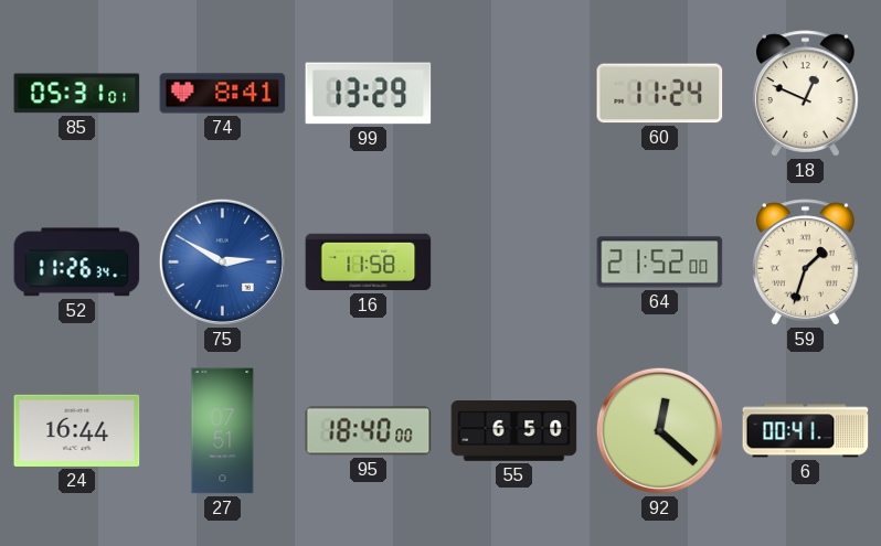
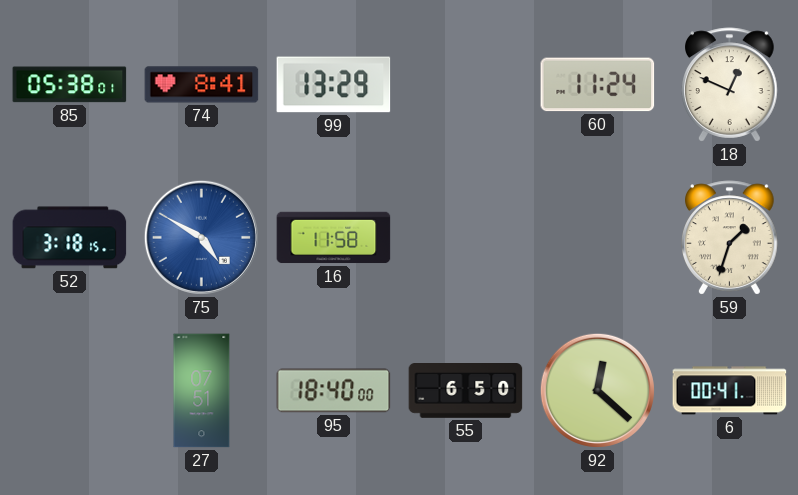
85: 05:31 -> 05:38
52: 11:26 -> 3:18
75: 2:50 -> 4:50
64: 21:52 -> none
24: 16:44 -> none
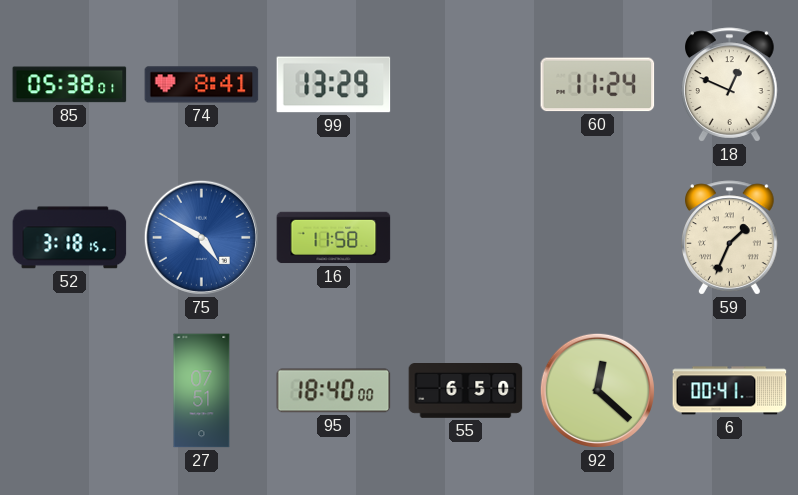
59: 1:33 -> 1:34
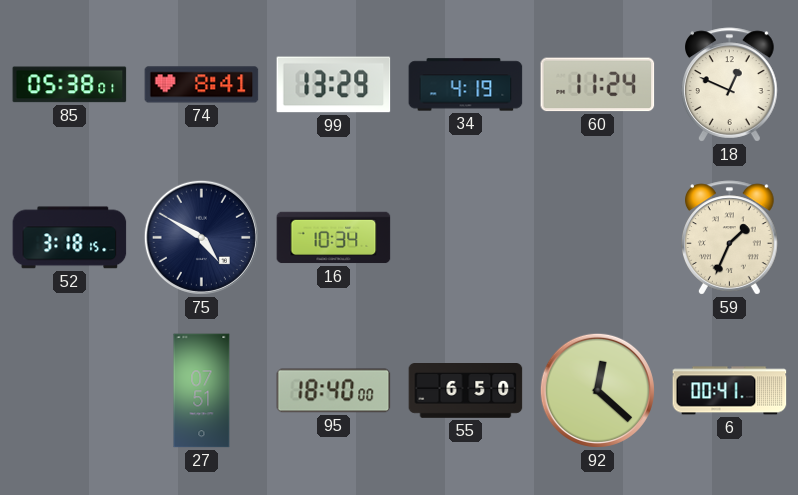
34: none -> 4:19
75 dial: blue -> navy
16: 11:58 -> 10:34
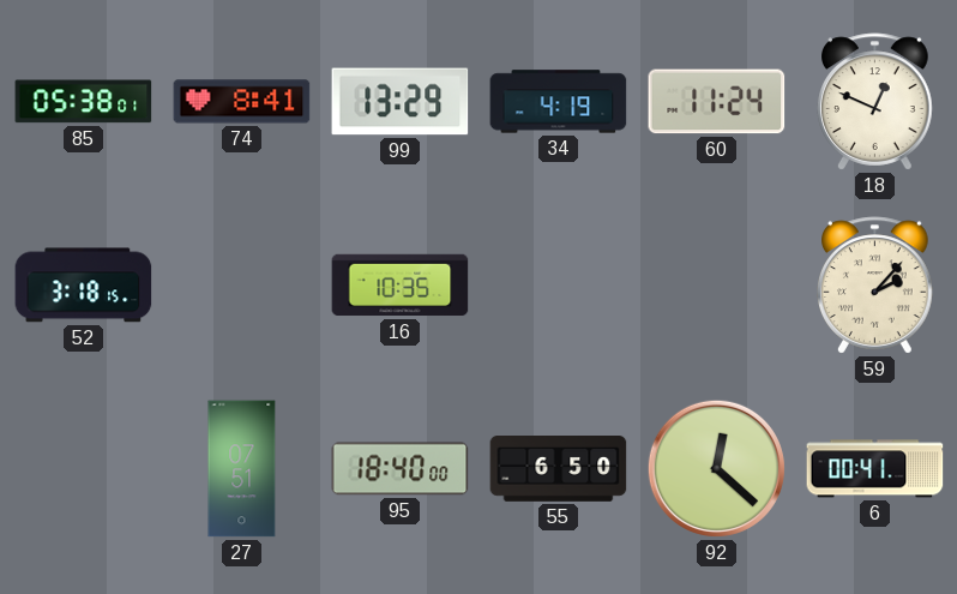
75: 4:50 -> none
16: 10:34 -> 10:35
59: 1:34 -> 2:07
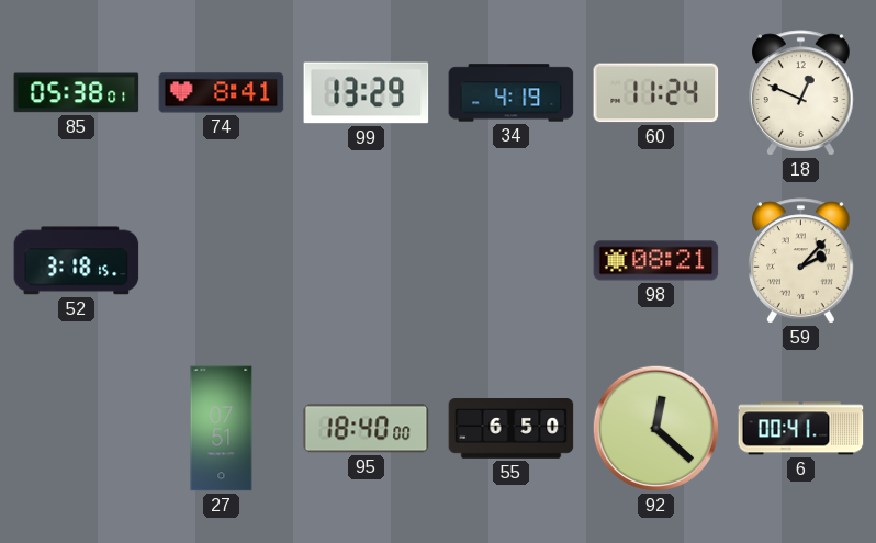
16: 10:35 -> none
98: none -> 08:21
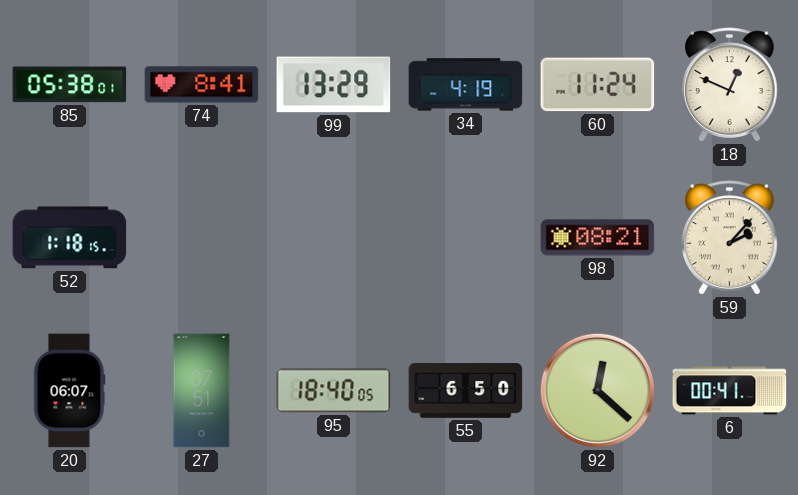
52: 3:18 -> 1:18
20: none -> 06:07
95: 18:40:00 -> 18:40:05
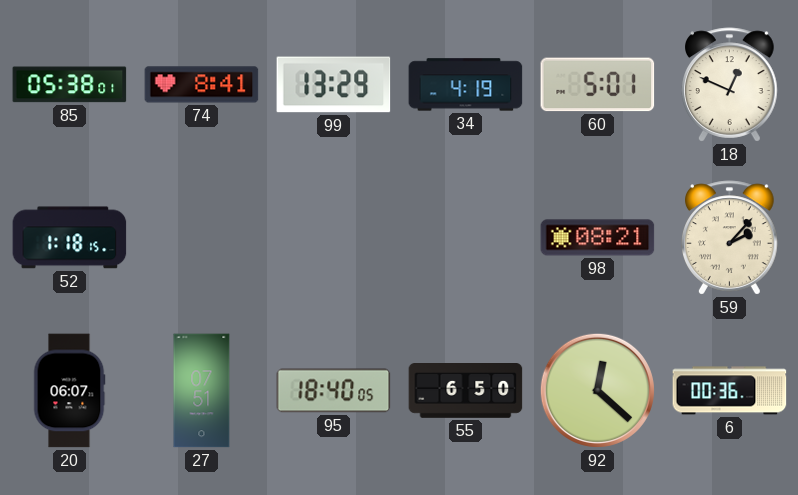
60: 11:24 -> 5:01
6: 00:41 -> 00:36
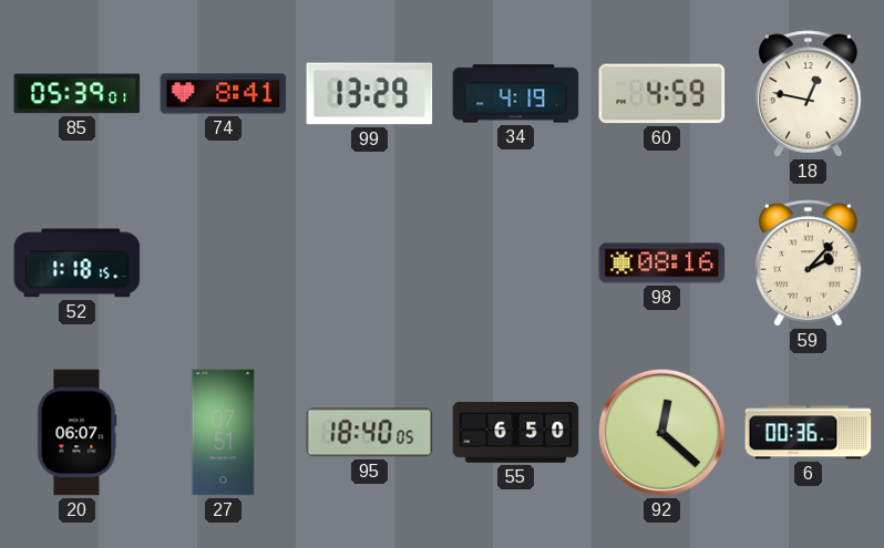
85: 05:38 -> 05:39
60: 5:01 -> 4:59
18: 12:49 -> 12:47
98: 08:21 -> 08:16
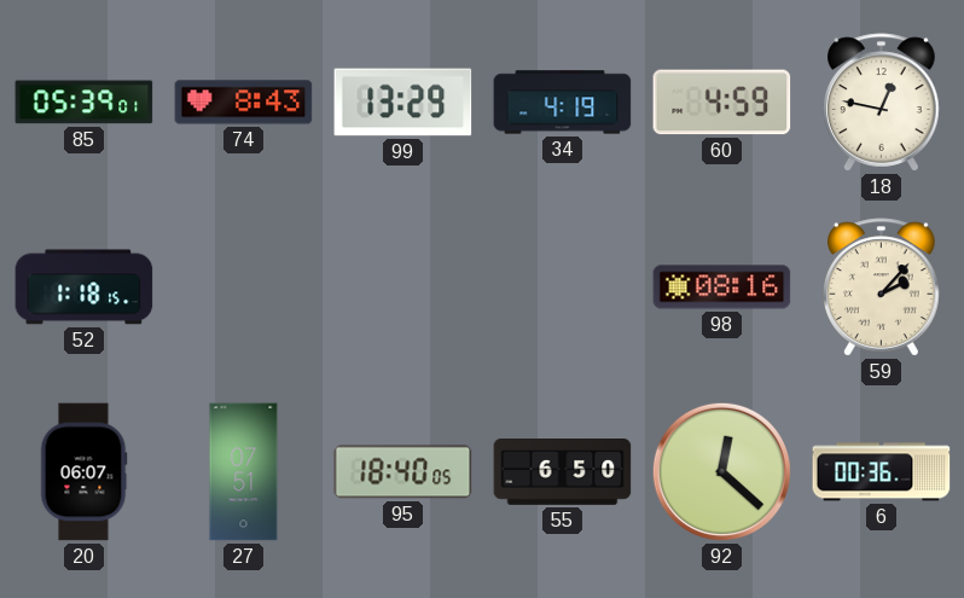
74: 8:41 -> 8:43
